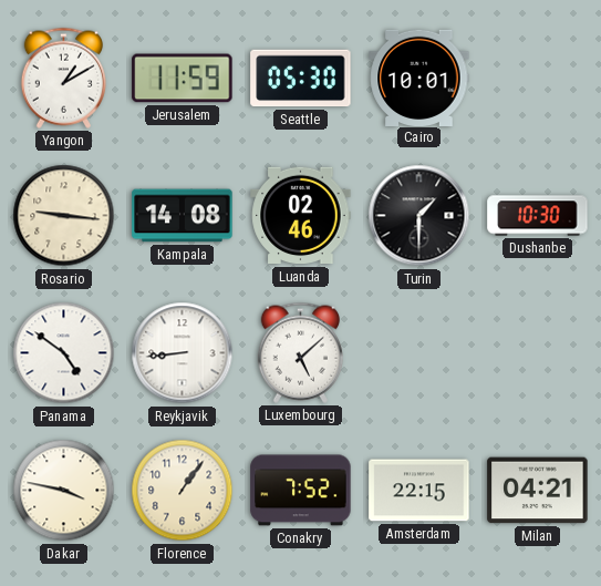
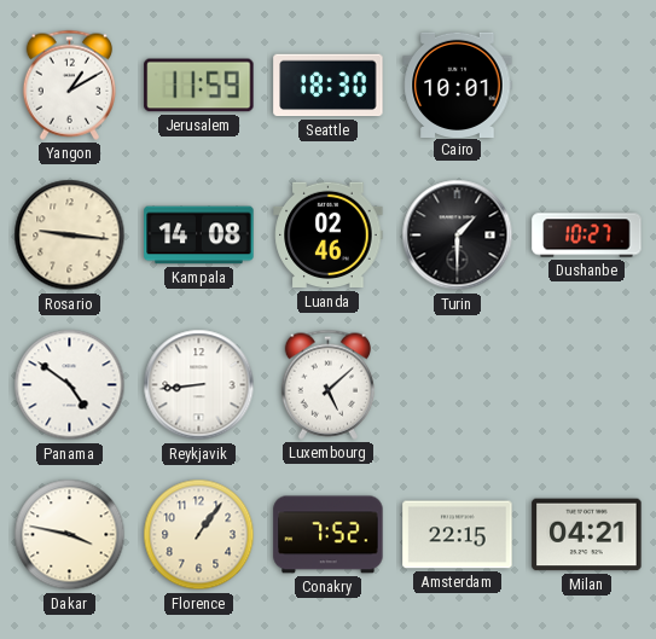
Seattle: 05:30 -> 18:30
Dushanbe: 10:30 -> 10:27
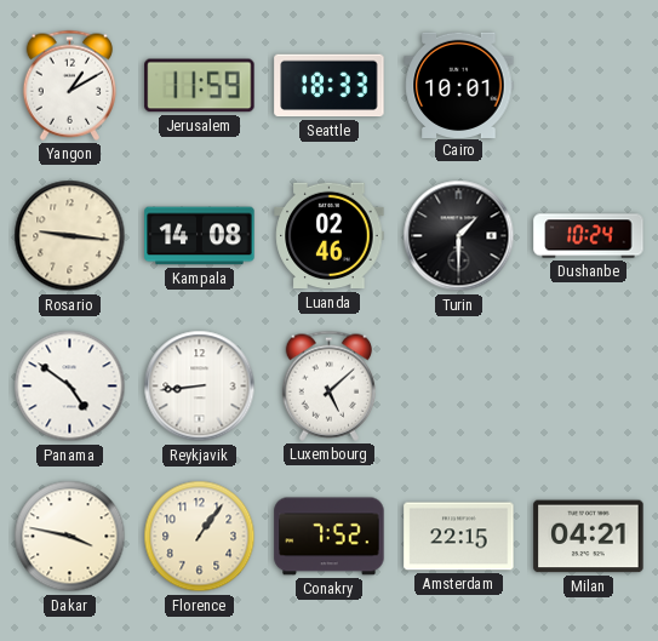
Seattle: 18:30 -> 18:33
Dushanbe: 10:27 -> 10:24
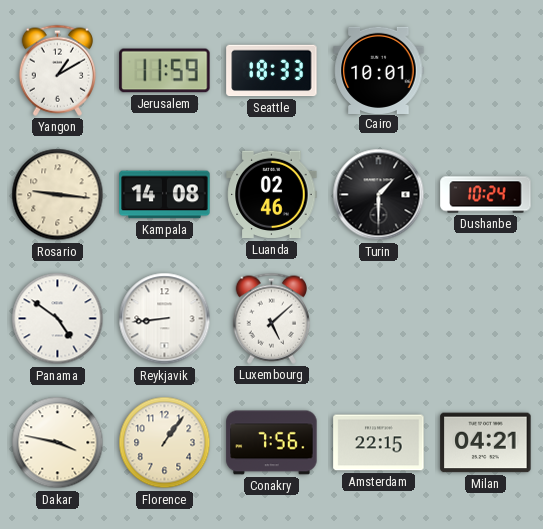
Conakry: 7:52 -> 7:56
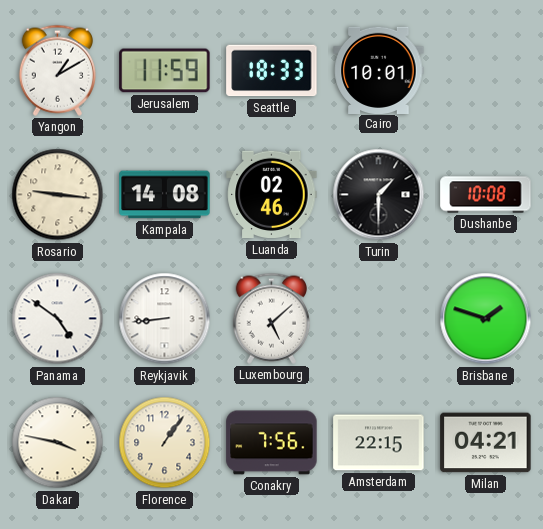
Dushanbe: 10:24 -> 10:08
Brisbane: none -> 1:48
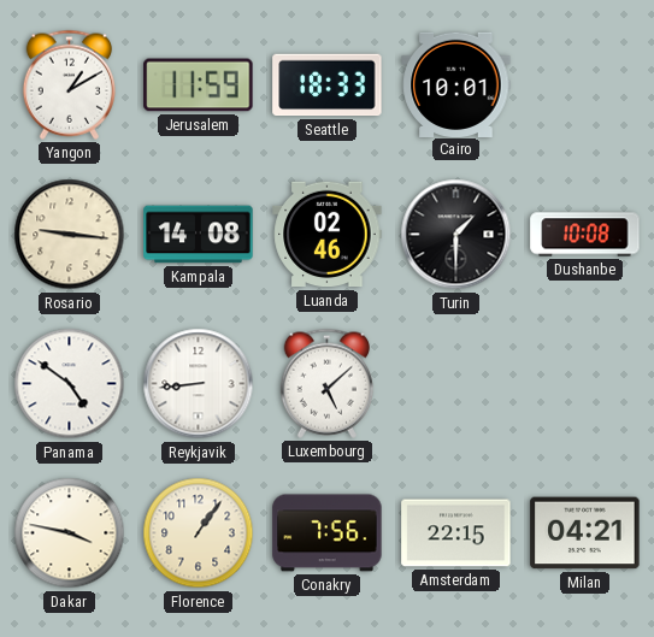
Brisbane: 1:48 -> none
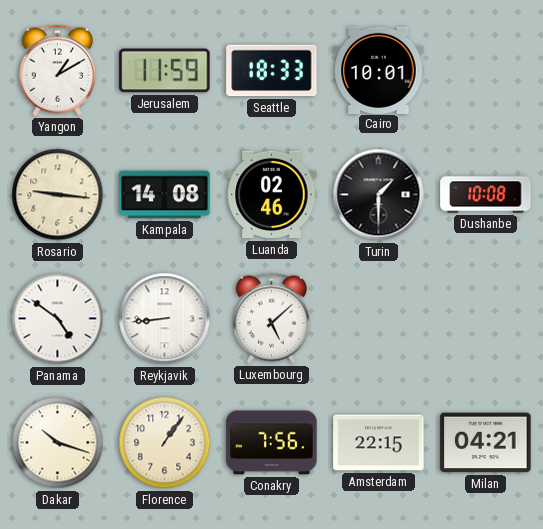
Dakar: 3:47 -> 10:18
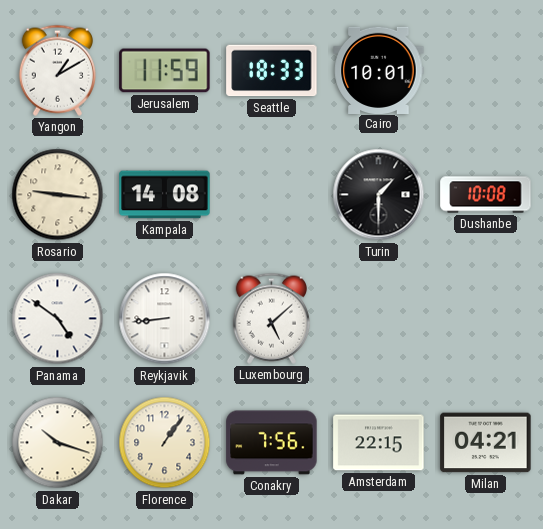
Luanda: 02:46 -> none
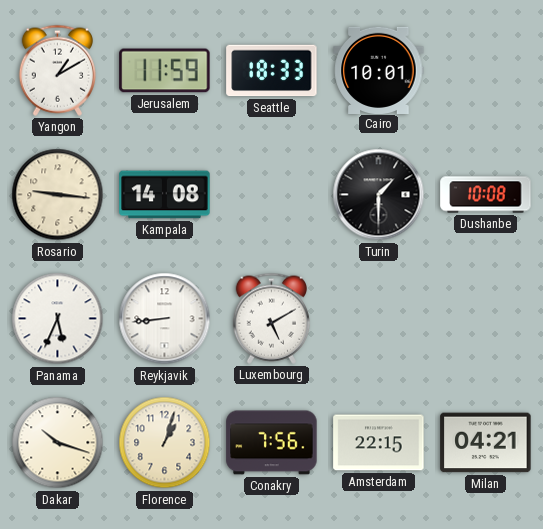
Panama: 4:51 -> 5:34
Luxembourg: 5:08 -> 5:10
Florence: 1:06 -> 1:03
